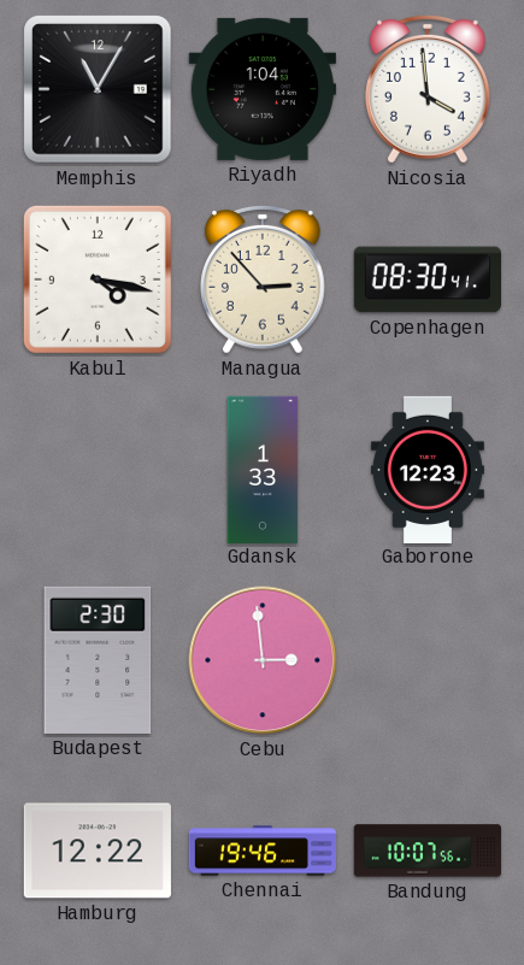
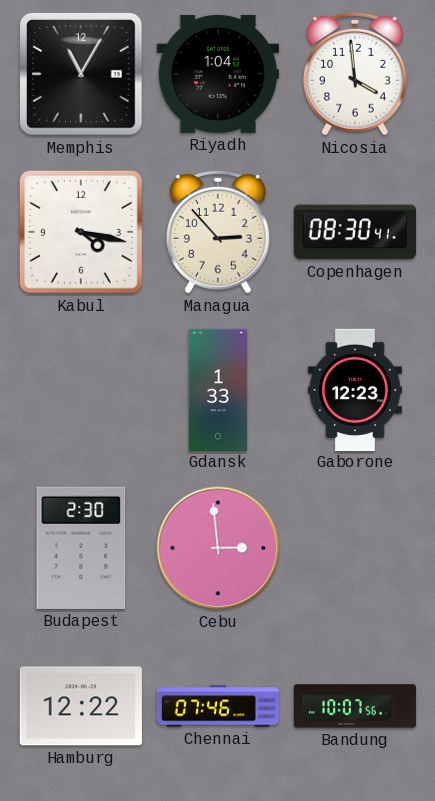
Chennai: 19:46 -> 07:46
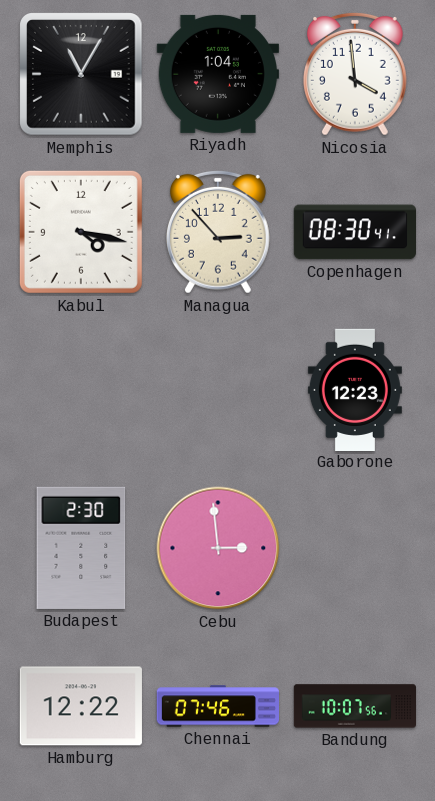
Gdansk: 1:33 -> none
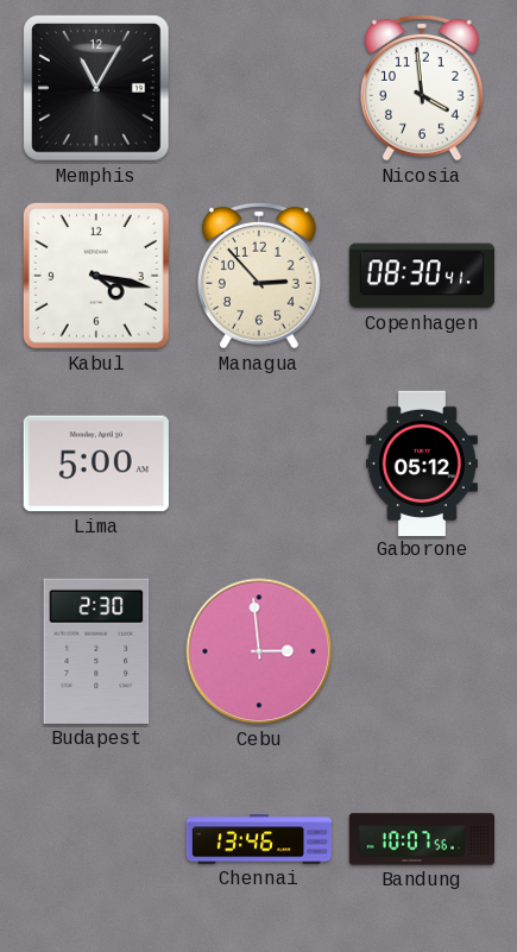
Riyadh: 1:04 -> none
Lima: none -> 5:00
Gaborone: 12:23 -> 05:12
Hamburg: 12:22 -> none
Chennai: 07:46 -> 13:46
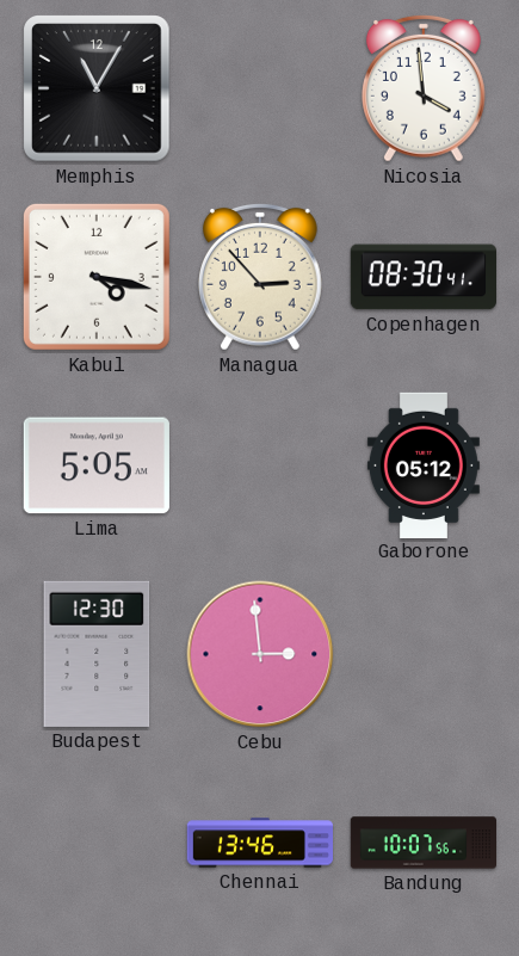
Lima: 5:00 -> 5:05
Budapest: 2:30 -> 12:30
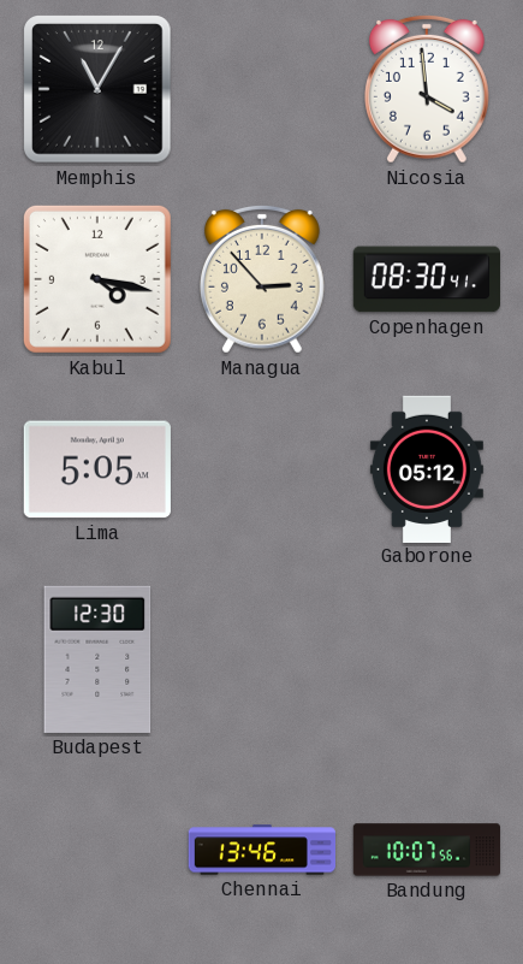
Cebu: 2:59 -> none
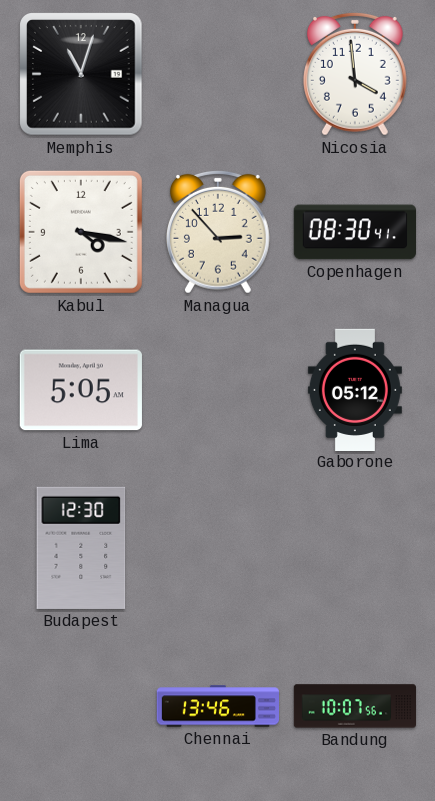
Memphis: 11:05 -> 11:03
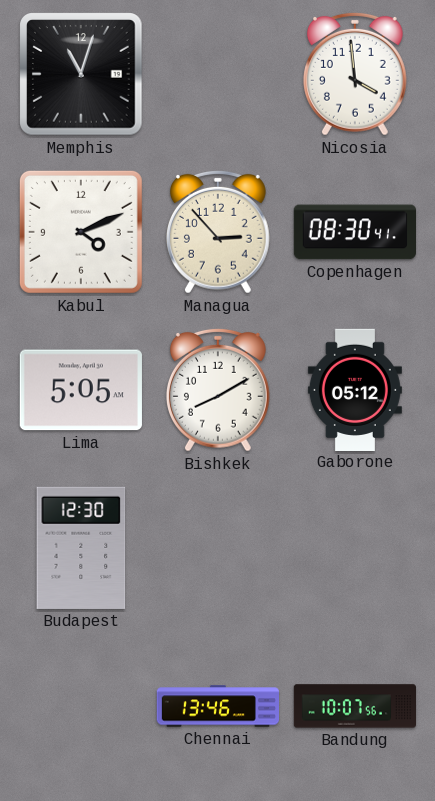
Kabul: 4:17 -> 4:11
Bishkek: none -> 8:10
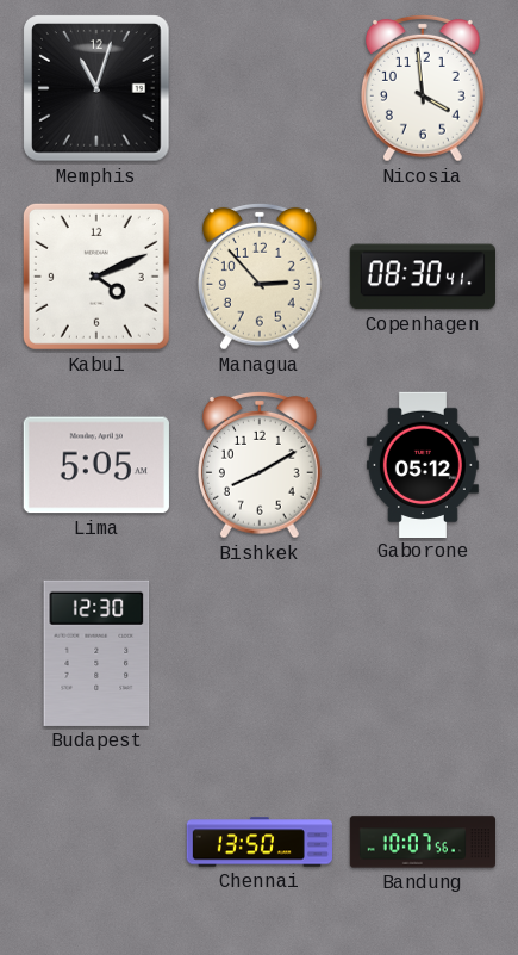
Chennai: 13:46 -> 13:50
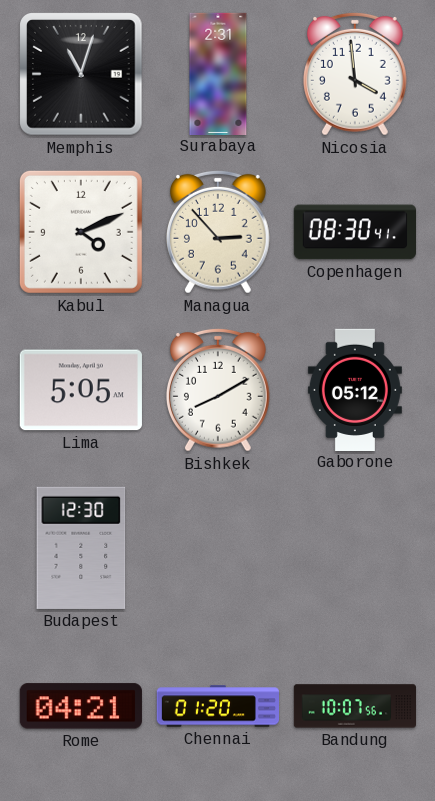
Surabaya: none -> 2:31
Rome: none -> 04:21
Chennai: 13:50 -> 01:20
